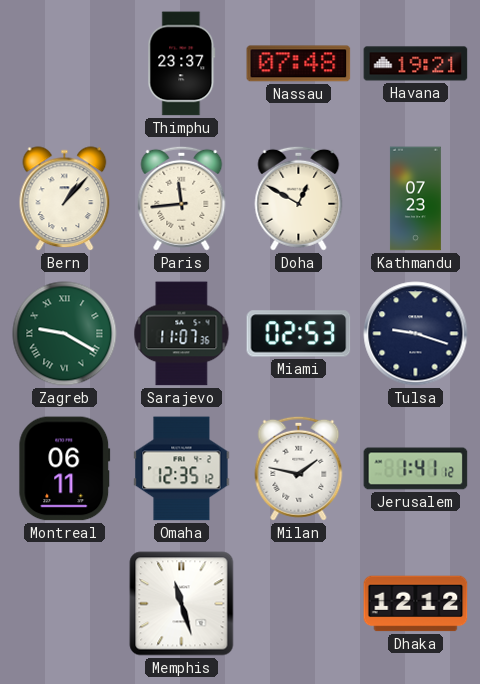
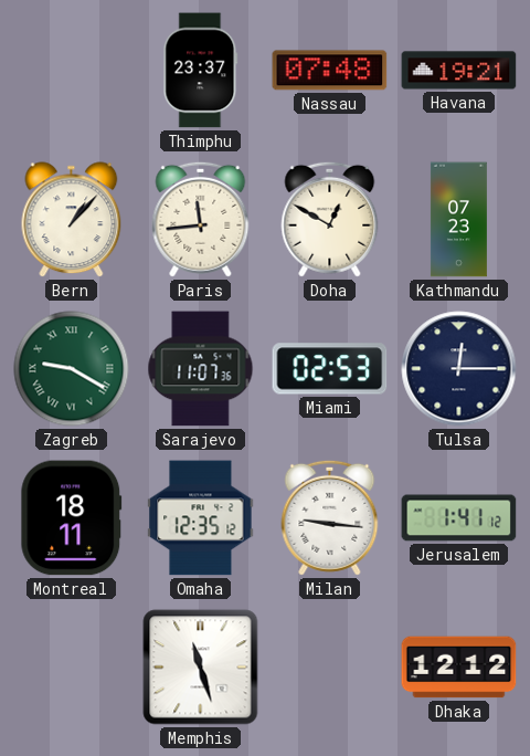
Tulsa: 9:18 -> 12:15
Montreal: 06:11 -> 18:11
Milan: 1:47 -> 9:16
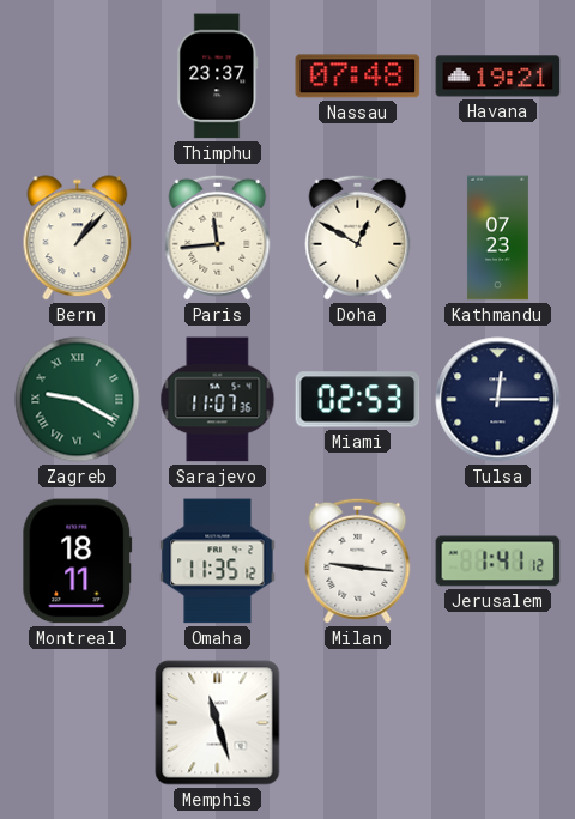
Omaha: 12:35 -> 11:35
Dhaka: 12:12 -> none
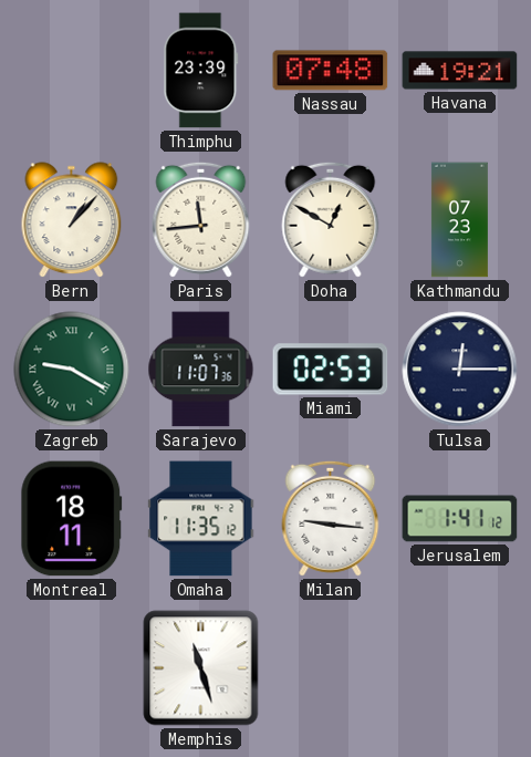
Thimphu: 23:37 -> 23:39
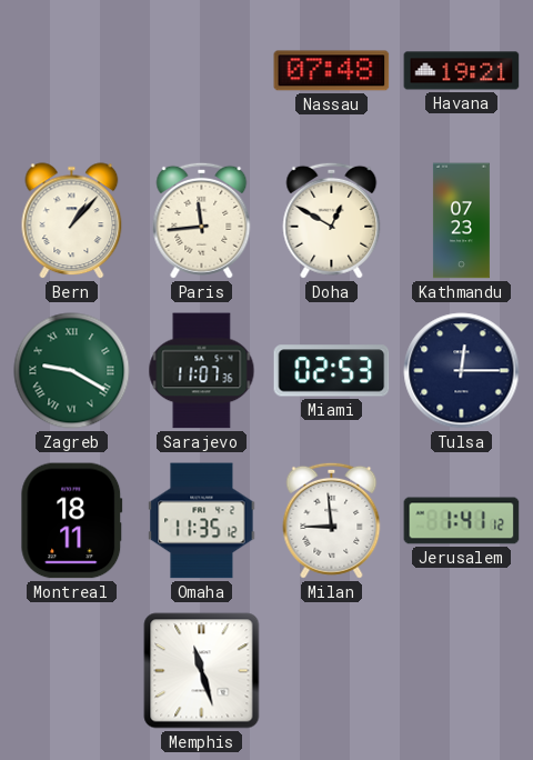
Thimphu: 23:39 -> none
Milan: 9:16 -> 8:59
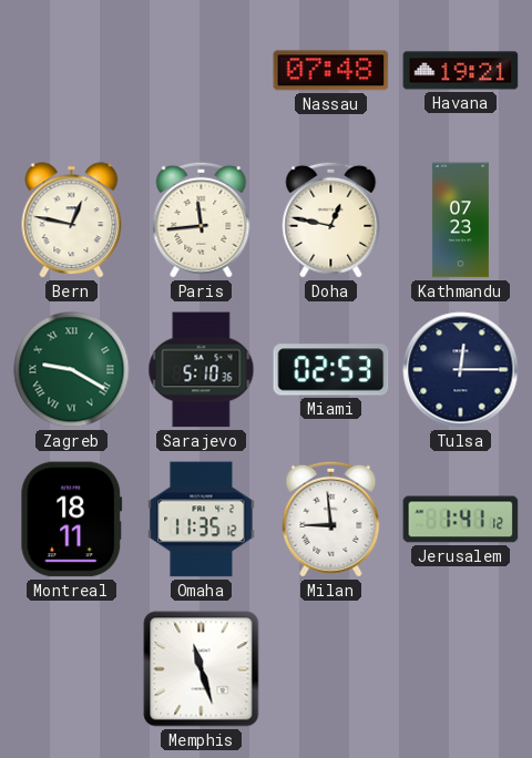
Bern: 1:07 -> 12:47
Doha: 12:50 -> 12:47
Sarajevo: 11:07 -> 5:10
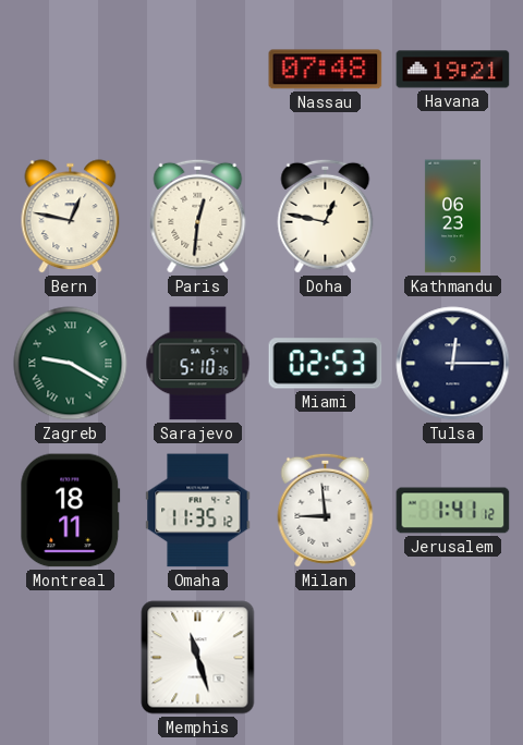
Paris: 11:44 -> 12:31
Kathmandu: 07:23 -> 06:23
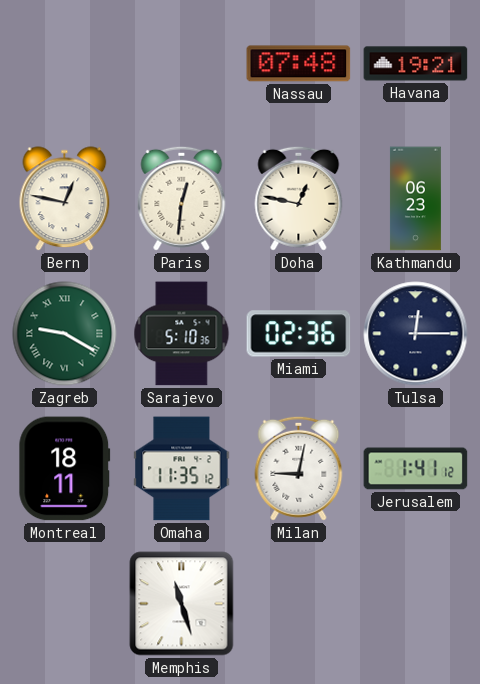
Miami: 02:53 -> 02:36
Milan: 8:59 -> 9:02
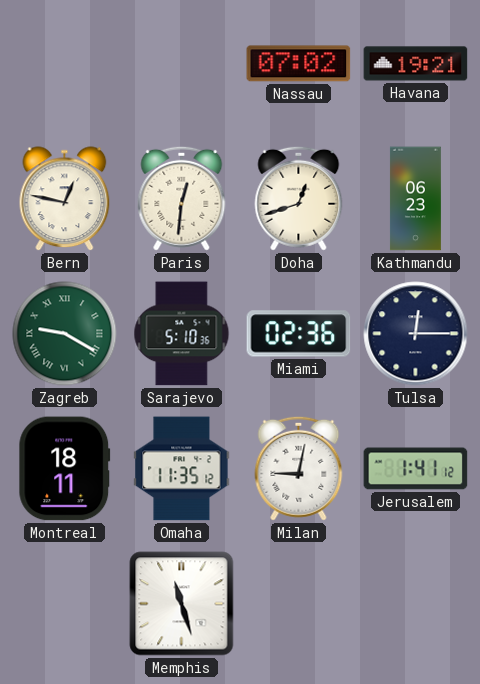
Nassau: 07:48 -> 07:02
Doha: 12:47 -> 12:42
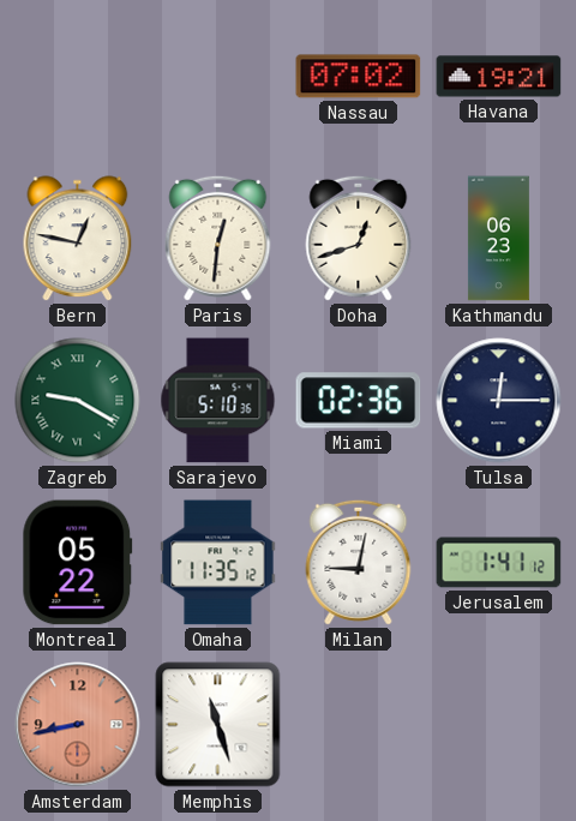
Montreal: 18:11 -> 05:22
Amsterdam: none -> 8:43
